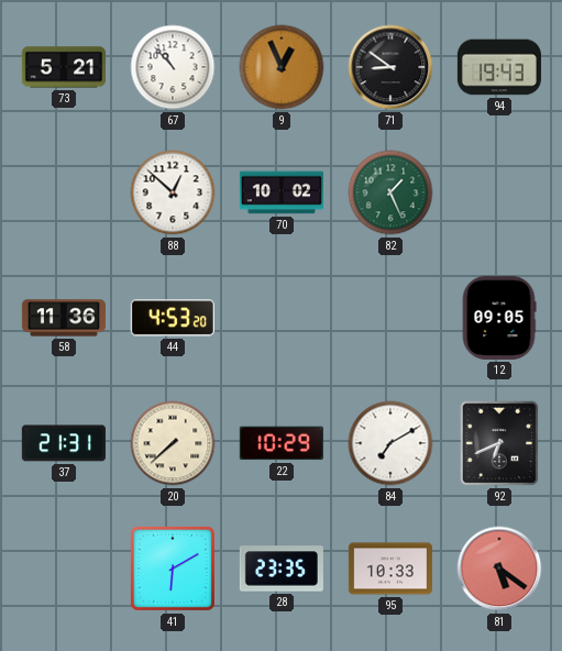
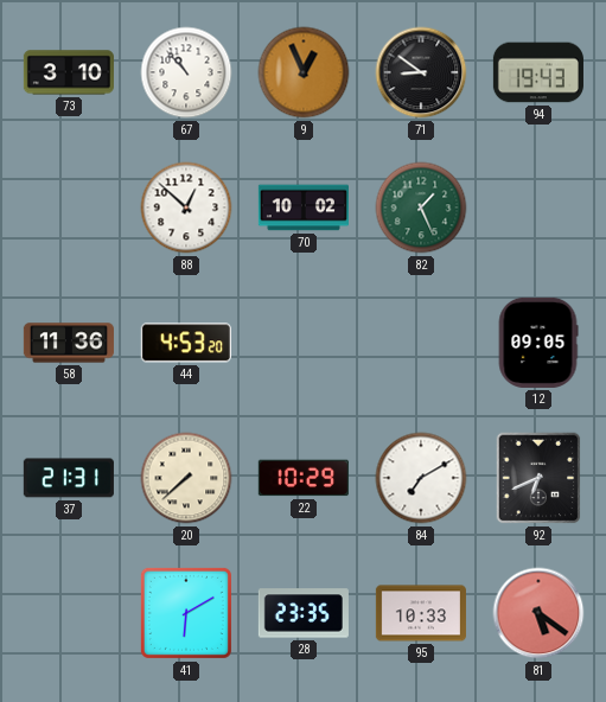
73: 5:21 -> 3:10
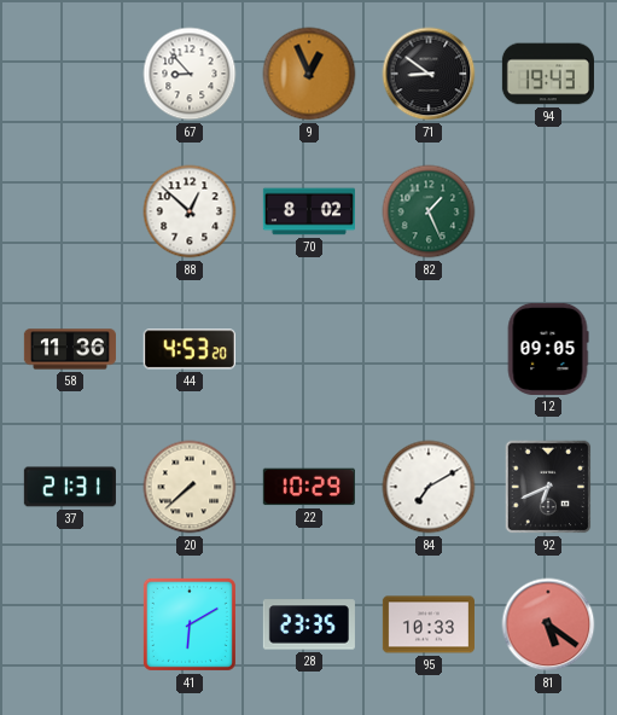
73: 3:10 -> none
67: 10:53 -> 8:53
70: 10:02 -> 8:02
